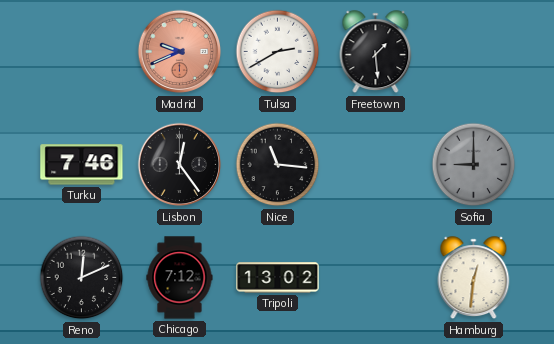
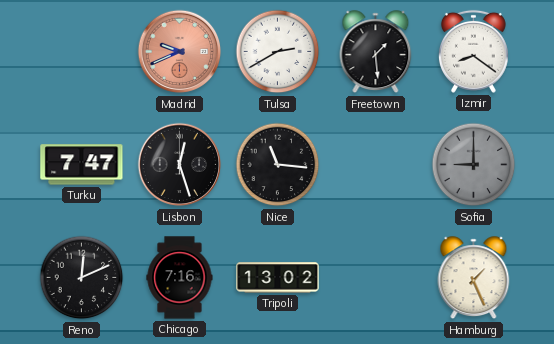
Izmir: none -> 8:21
Turku: 7:46 -> 7:47
Lisbon: 12:24 -> 12:27
Chicago: 7:12 -> 7:16
Hamburg: 12:31 -> 1:26
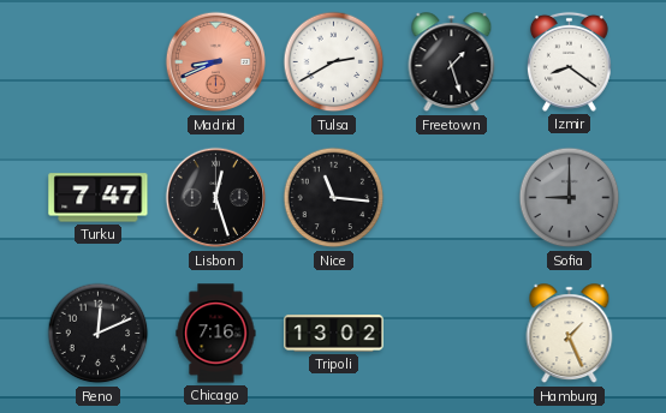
Madrid: 9:41 -> 8:41
Freetown: 1:29 -> 1:27
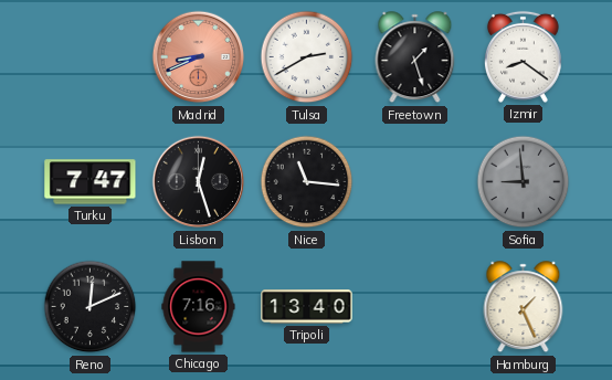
Sofia: 9:00 -> 8:59
Tripoli: 13:02 -> 13:40
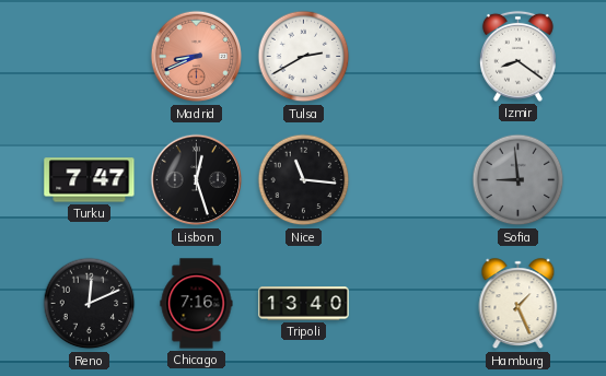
Freetown: 1:27 -> none
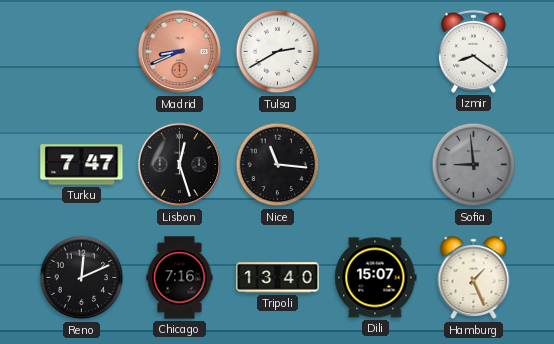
Dili: none -> 15:07
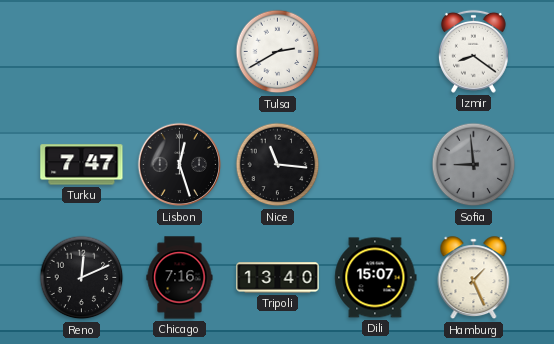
Madrid: 8:41 -> none
